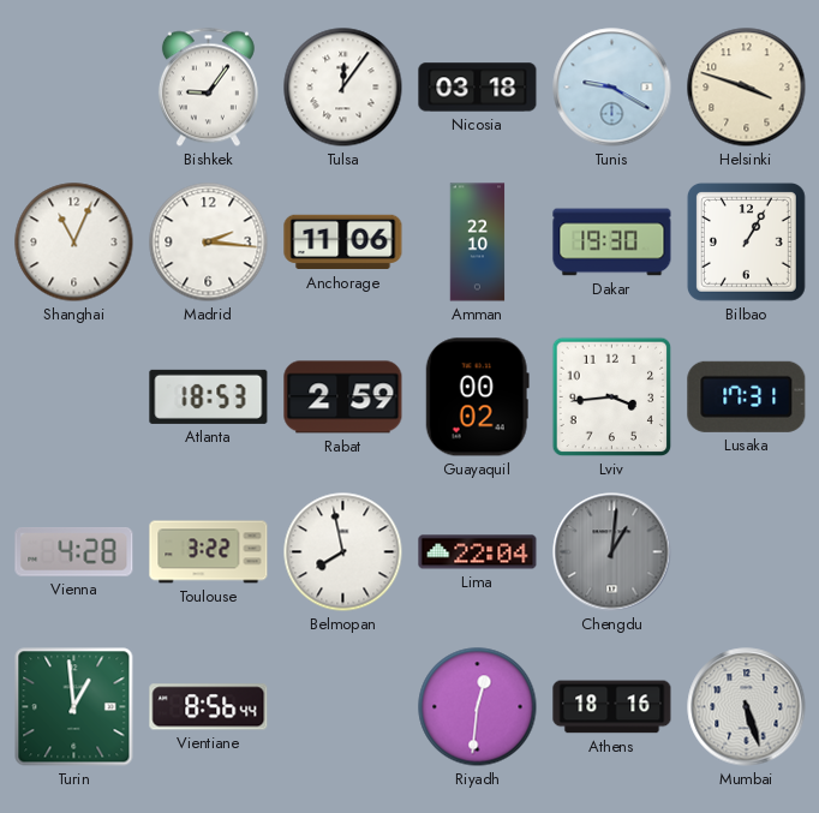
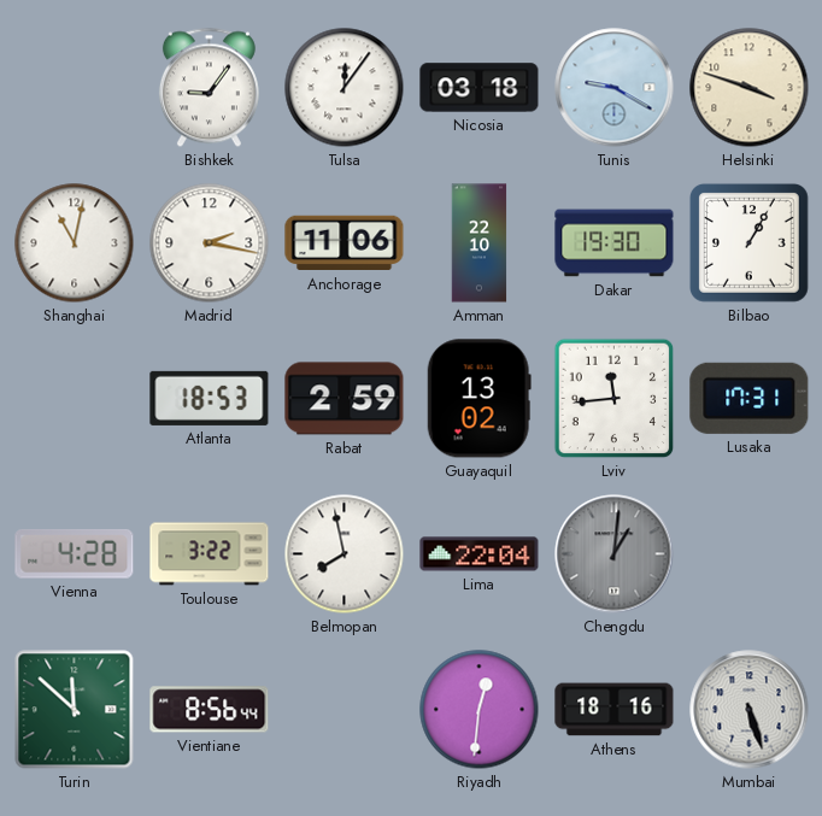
Shanghai: 11:04 -> 11:02
Madrid: 2:16 -> 2:17
Guayaquil: 00:02 -> 13:02
Lviv: 3:44 -> 11:44
Turin: 12:59 -> 11:52
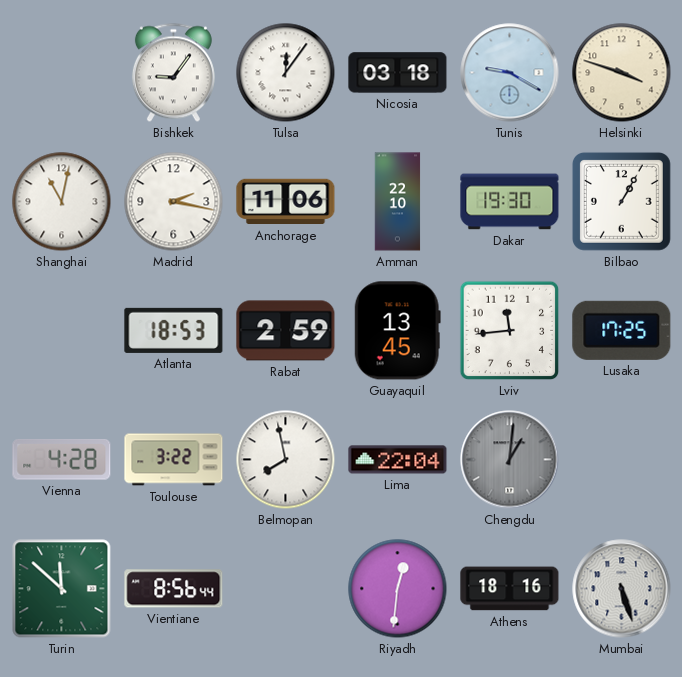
Guayaquil: 13:02 -> 13:45
Lusaka: 17:31 -> 17:25
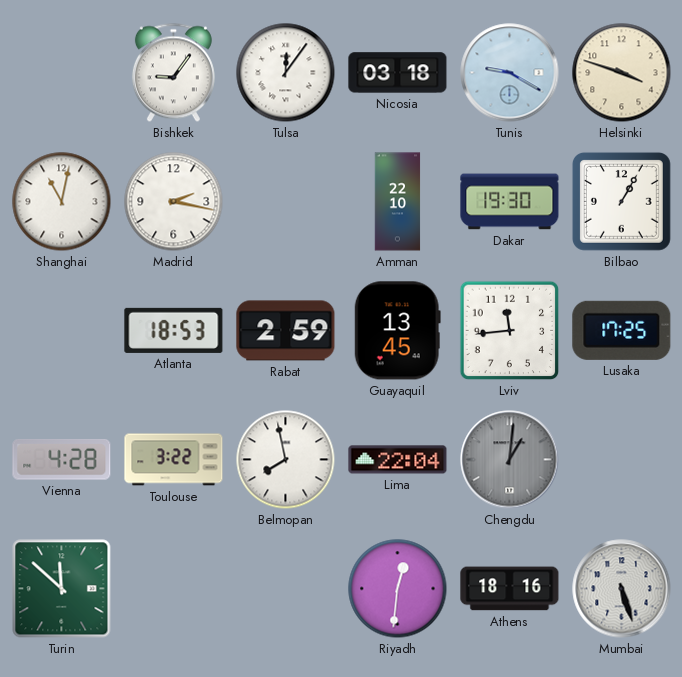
Anchorage: 11:06 -> none
Vientiane: 8:56 -> none
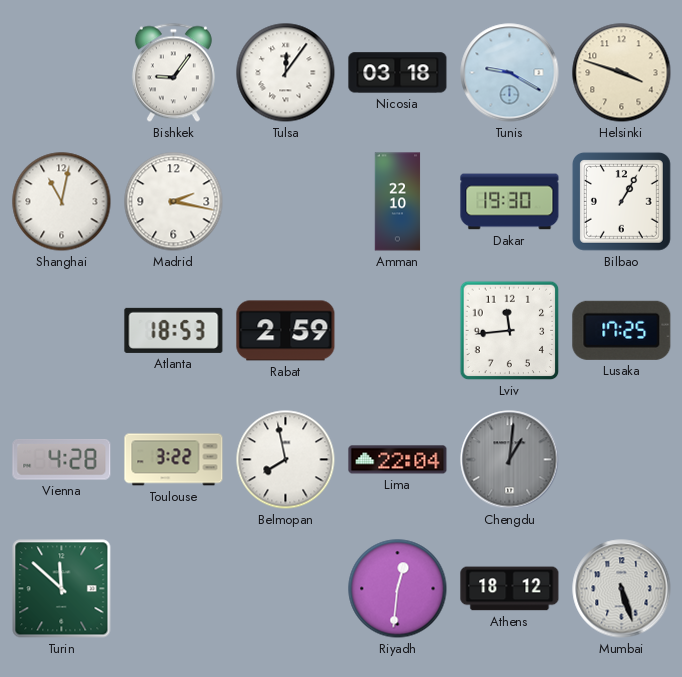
Guayaquil: 13:45 -> none
Athens: 18:16 -> 18:12
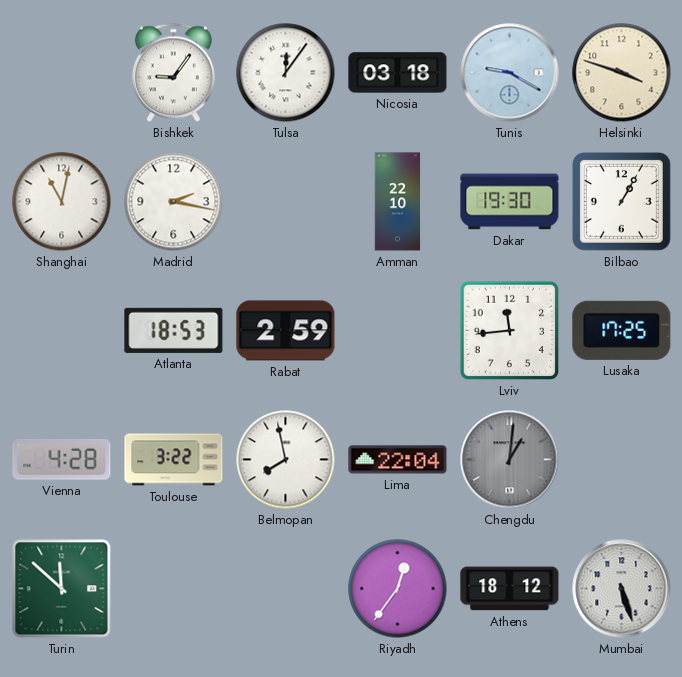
Riyadh: 12:31 -> 12:36
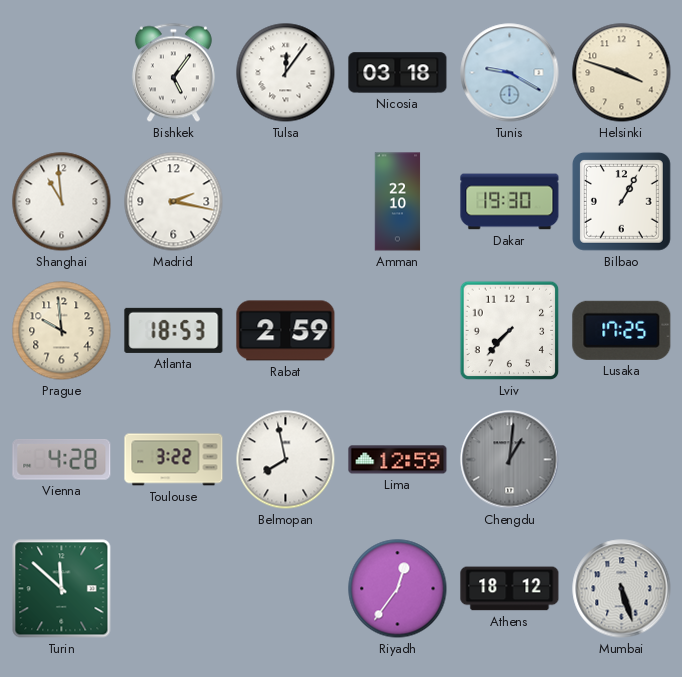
Bishkek: 9:06 -> 5:06
Shanghai: 11:02 -> 10:59
Prague: none -> 9:59
Lviv: 11:44 -> 7:37
Lima: 22:04 -> 12:59
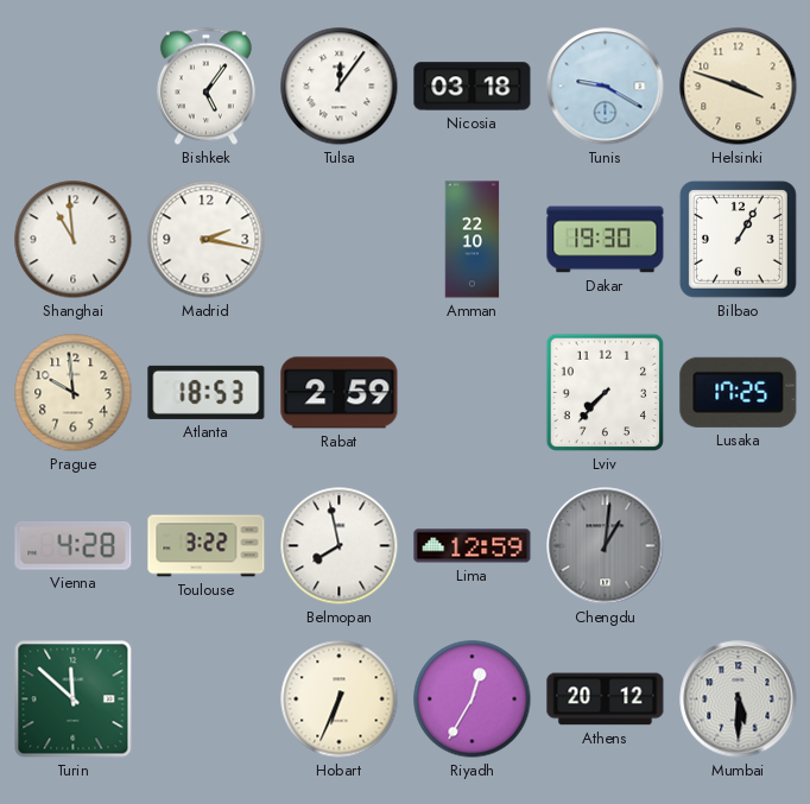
Hobart: none -> 6:34
Riyadh: 12:36 -> 12:35
Athens: 18:12 -> 20:12
Mumbai: 5:27 -> 5:30
